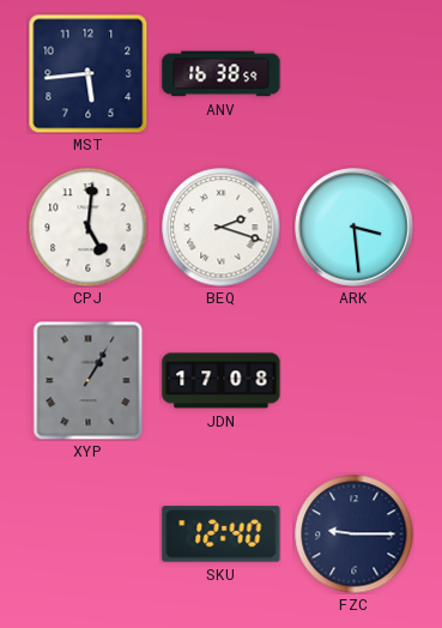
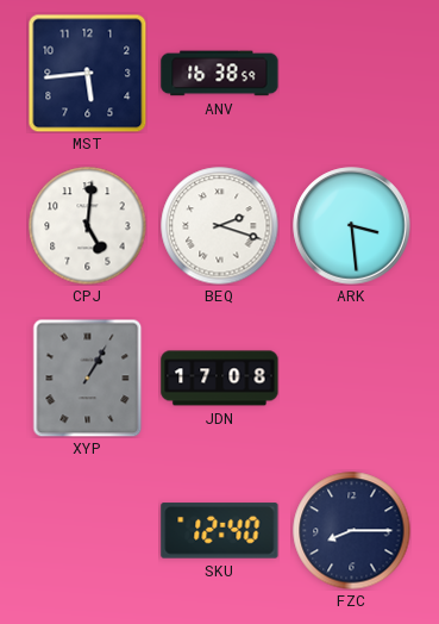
FZC: 9:15 -> 8:15
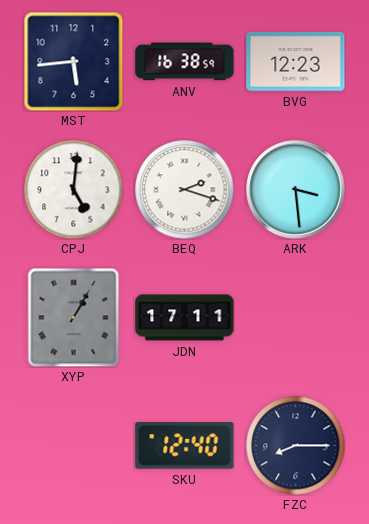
BVG: none -> 12:23
JDN: 17:08 -> 17:11
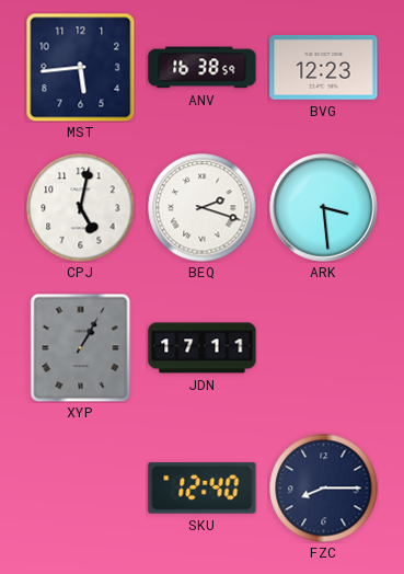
CPJ: 5:01 -> 5:02
